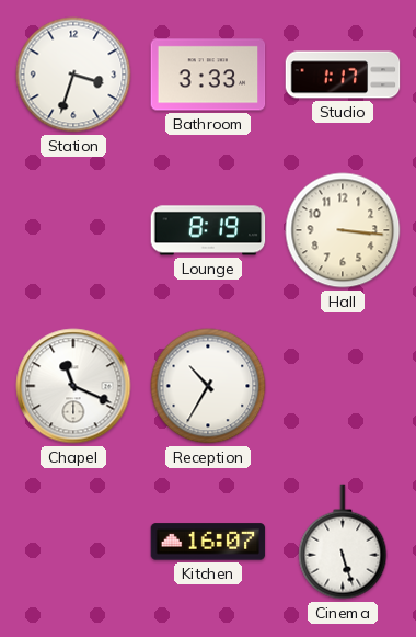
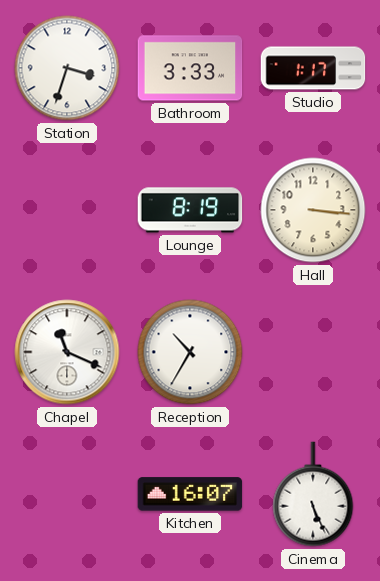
Cinema: 5:27 -> 5:26
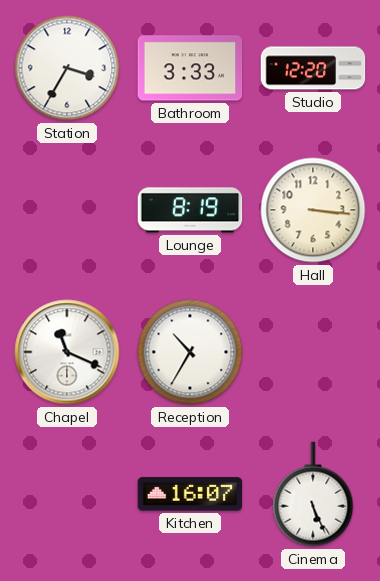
Station: 3:33 -> 3:35
Studio: 1:17 -> 12:20
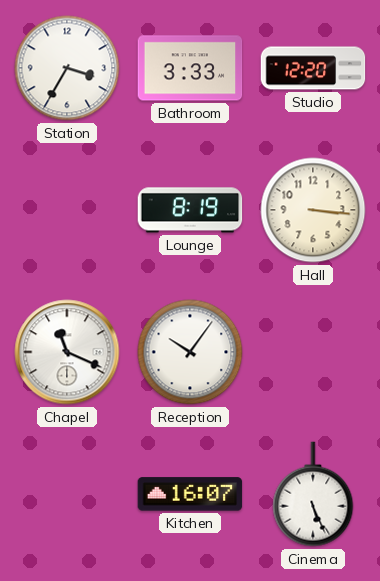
Reception: 10:35 -> 10:06
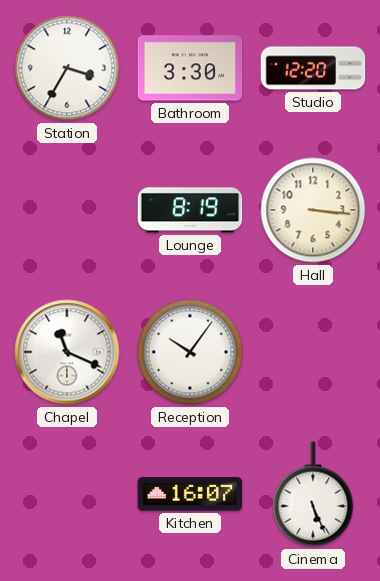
Bathroom: 3:33 -> 3:30
